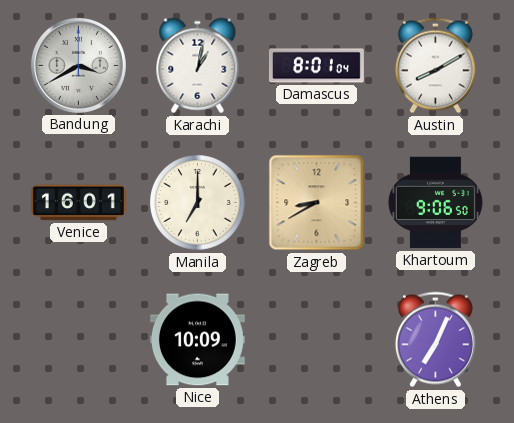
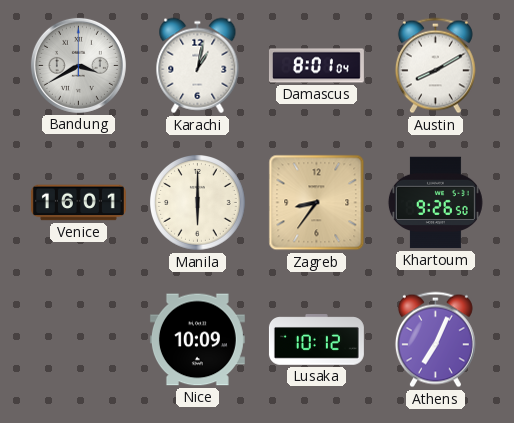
Manila: 7:00 -> 6:00
Zagreb: 8:40 -> 8:36
Khartoum: 9:06 -> 9:26
Lusaka: none -> 10:12
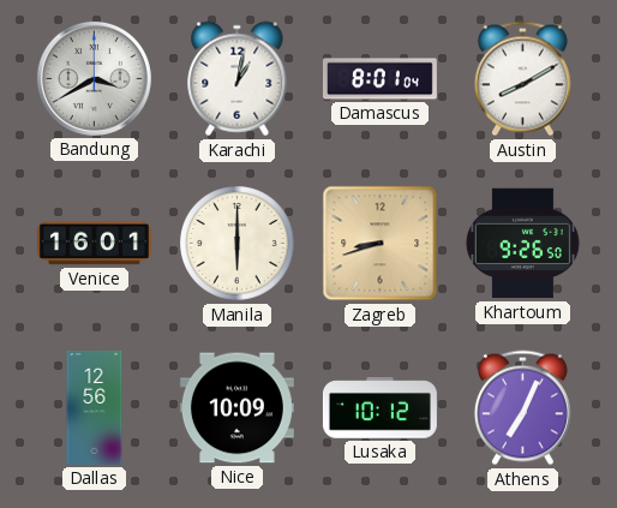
Zagreb: 8:36 -> 8:42
Dallas: none -> 12:56
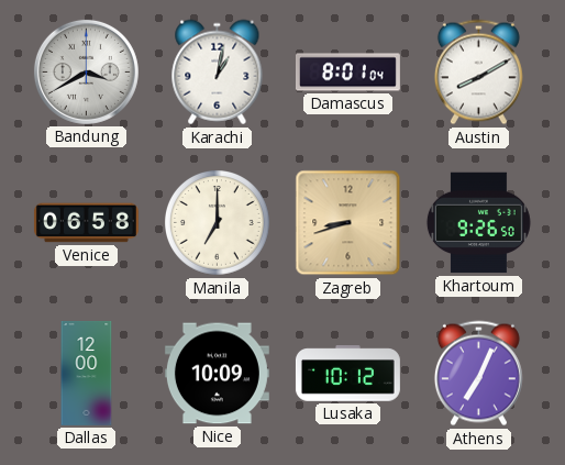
Venice: 16:01 -> 06:58
Manila: 6:00 -> 7:00
Dallas: 12:56 -> 12:00
